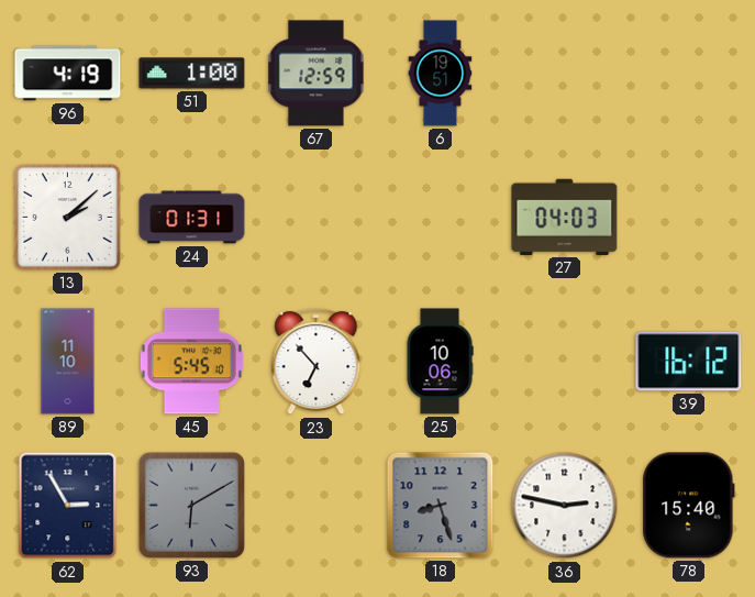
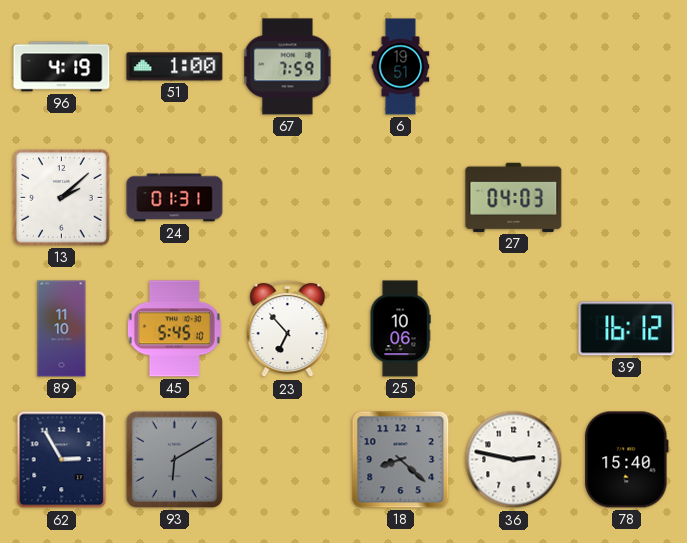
67: 12:59 -> 7:59
18: 8:27 -> 8:22
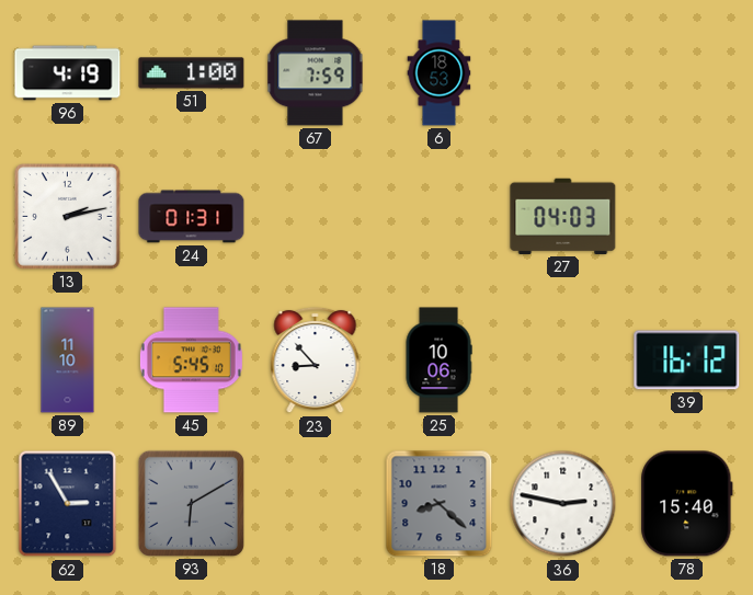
6: 19:51 -> 18:53
13: 2:08 -> 2:13
23: 6:53 -> 8:53
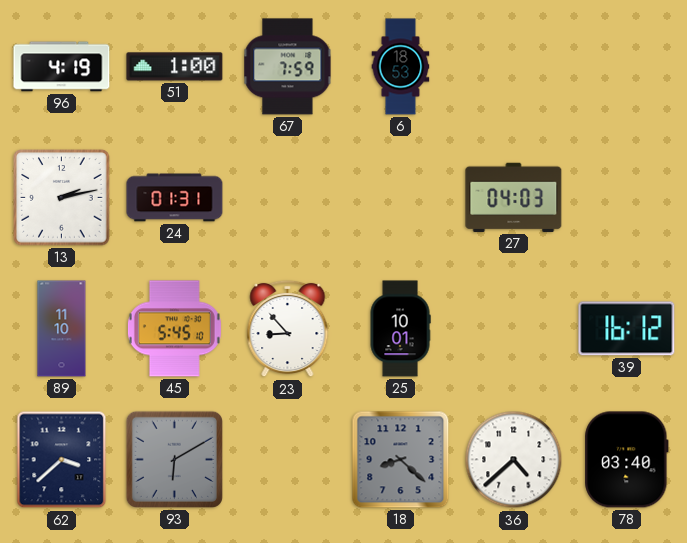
25: 10:06 -> 10:01
62: 2:55 -> 3:38
36: 2:47 -> 4:38
78: 15:40 -> 03:40
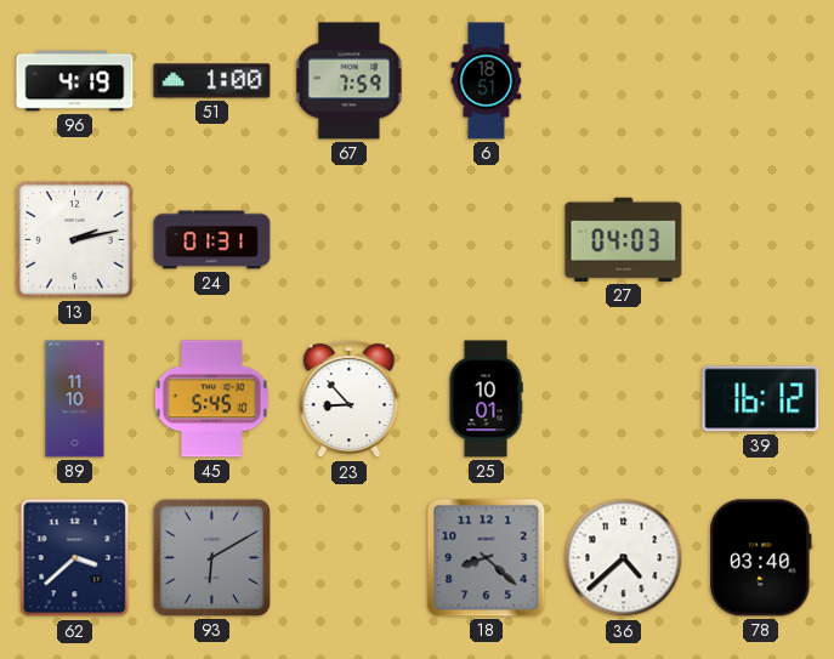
6: 18:53 -> 18:51
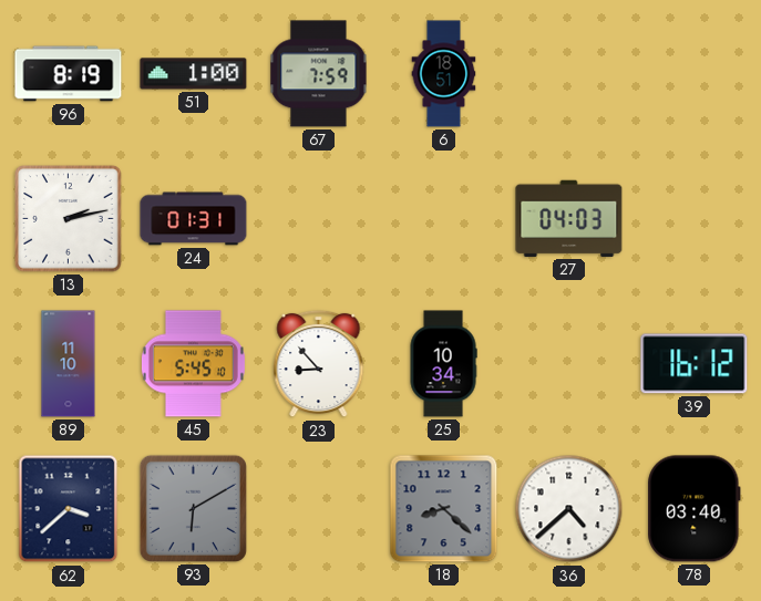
96: 4:19 -> 8:19
25: 10:01 -> 10:34
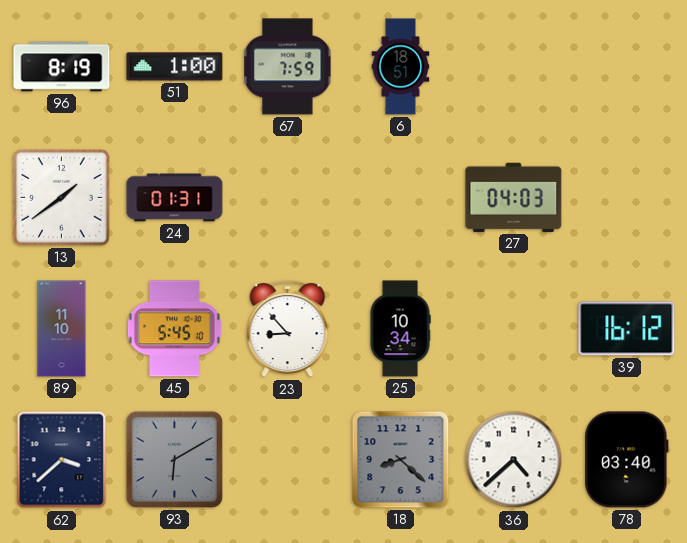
13: 2:13 -> 1:39
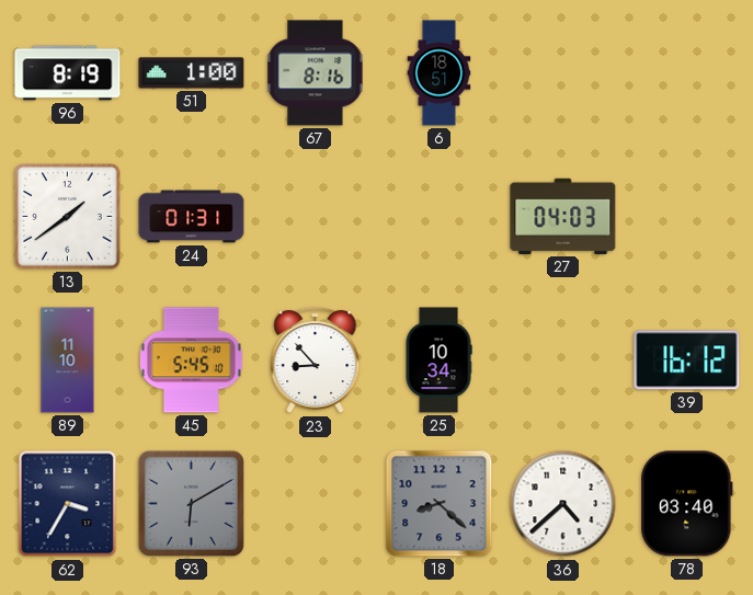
67: 7:59 -> 8:16
62: 3:38 -> 3:35
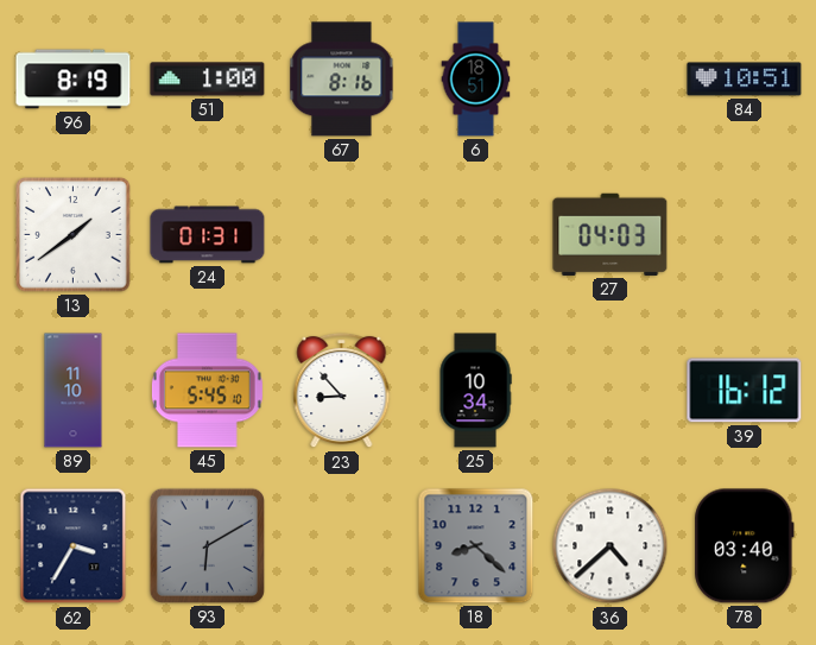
84: none -> 10:51
